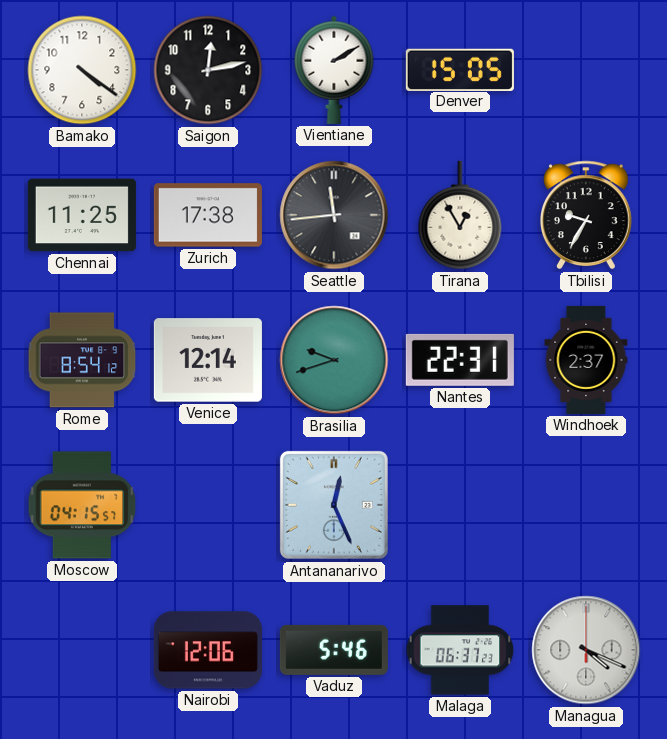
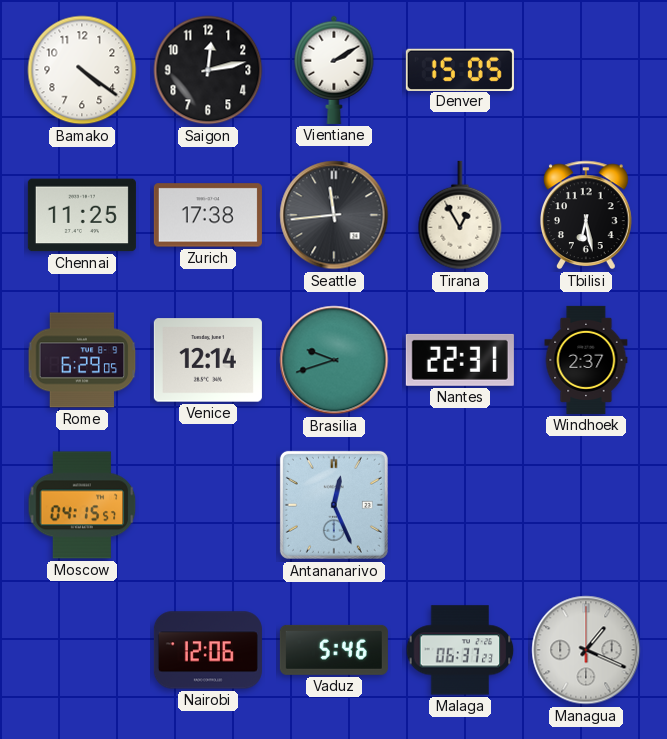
Tbilisi: 9:35 -> 6:28
Rome: 8:54 -> 6:29
Managua: 4:19 -> 1:19
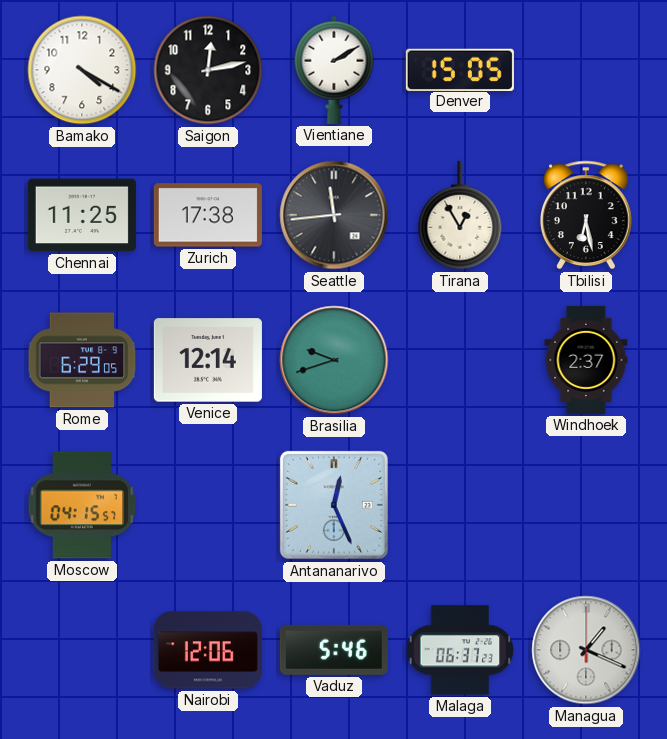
Bamako: 4:21 -> 4:20
Nantes: 22:31 -> none
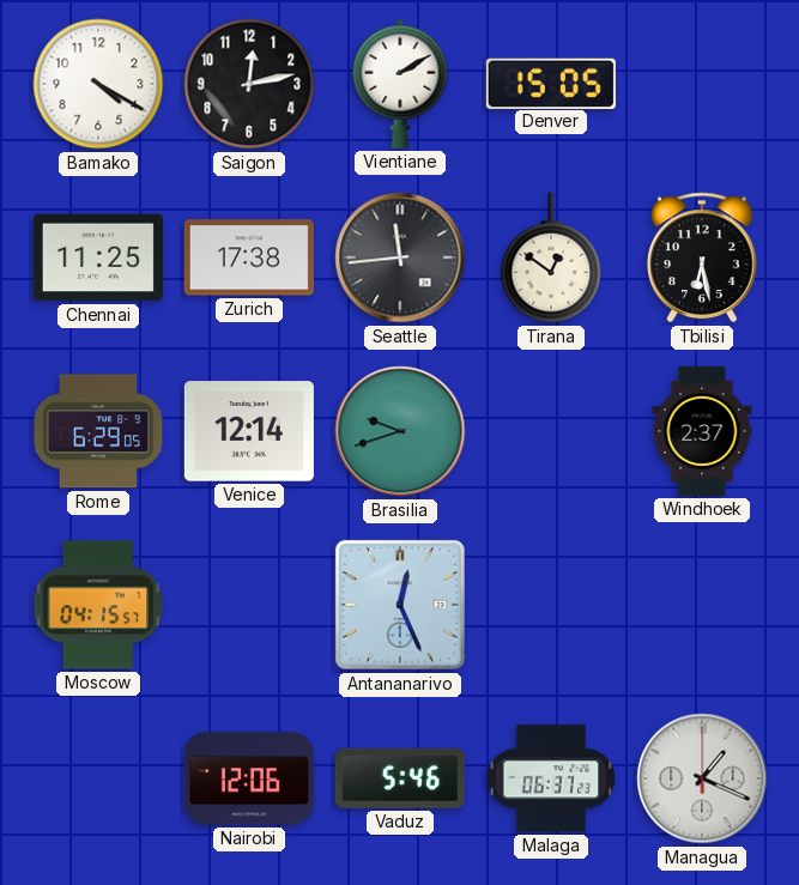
Tirana: 12:55 -> 12:51
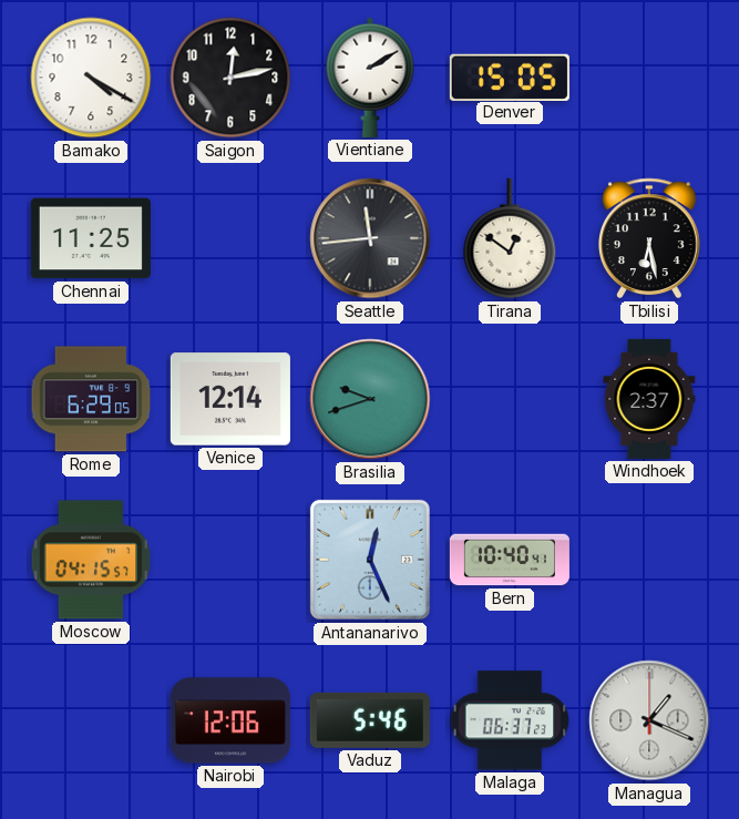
Zurich: 17:38 -> none
Bern: none -> 10:40
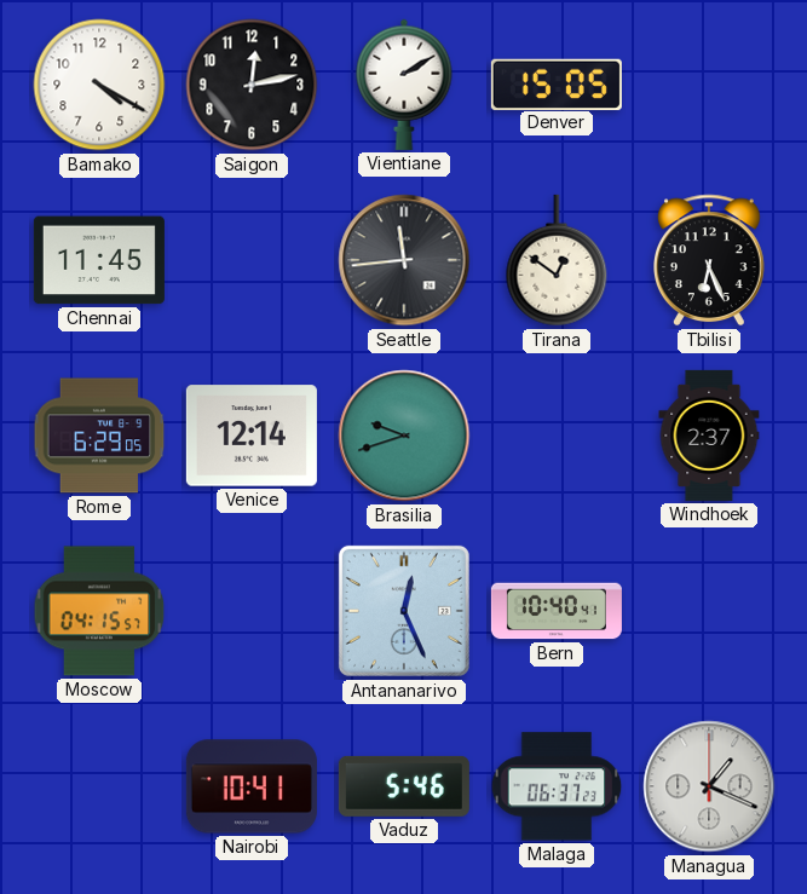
Chennai: 11:25 -> 11:45
Tbilisi: 6:28 -> 6:26
Nairobi: 12:06 -> 10:41
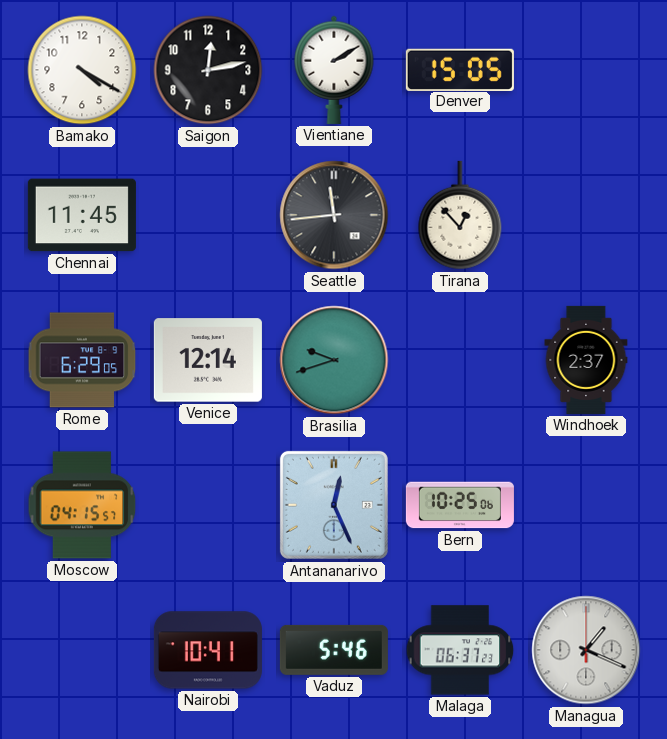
Tirana: 12:51 -> 12:53
Tbilisi: 6:26 -> none
Bern: 10:40 -> 10:25
